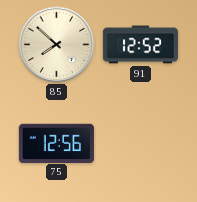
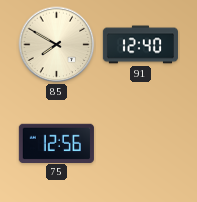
85: 7:52 -> 7:50
91: 12:52 -> 12:40
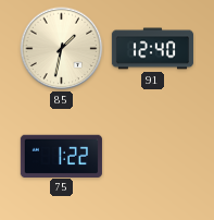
85: 7:50 -> 1:32
75: 12:56 -> 1:22
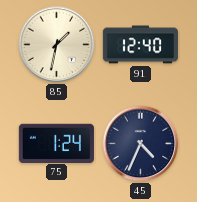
75: 1:22 -> 1:24
45: none -> 4:34
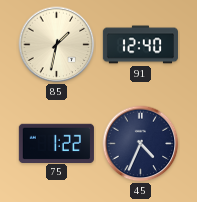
75: 1:24 -> 1:22
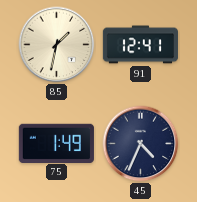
91: 12:40 -> 12:41
75: 1:22 -> 1:49
